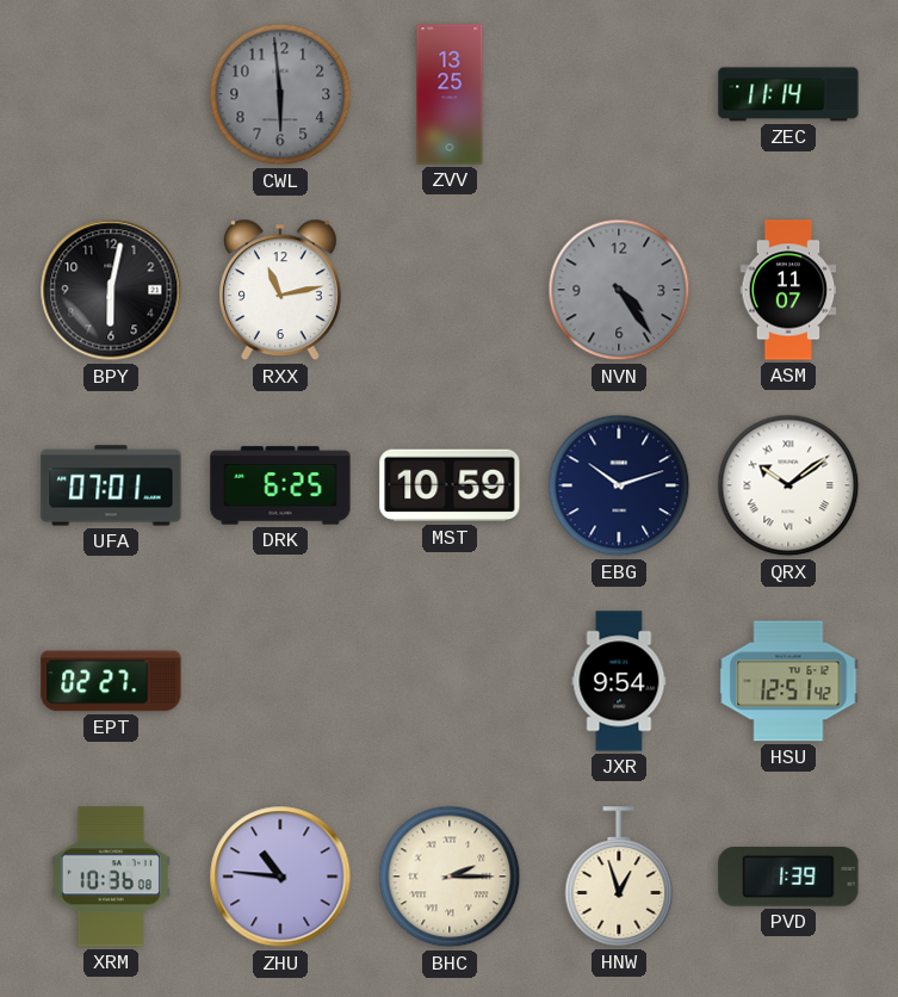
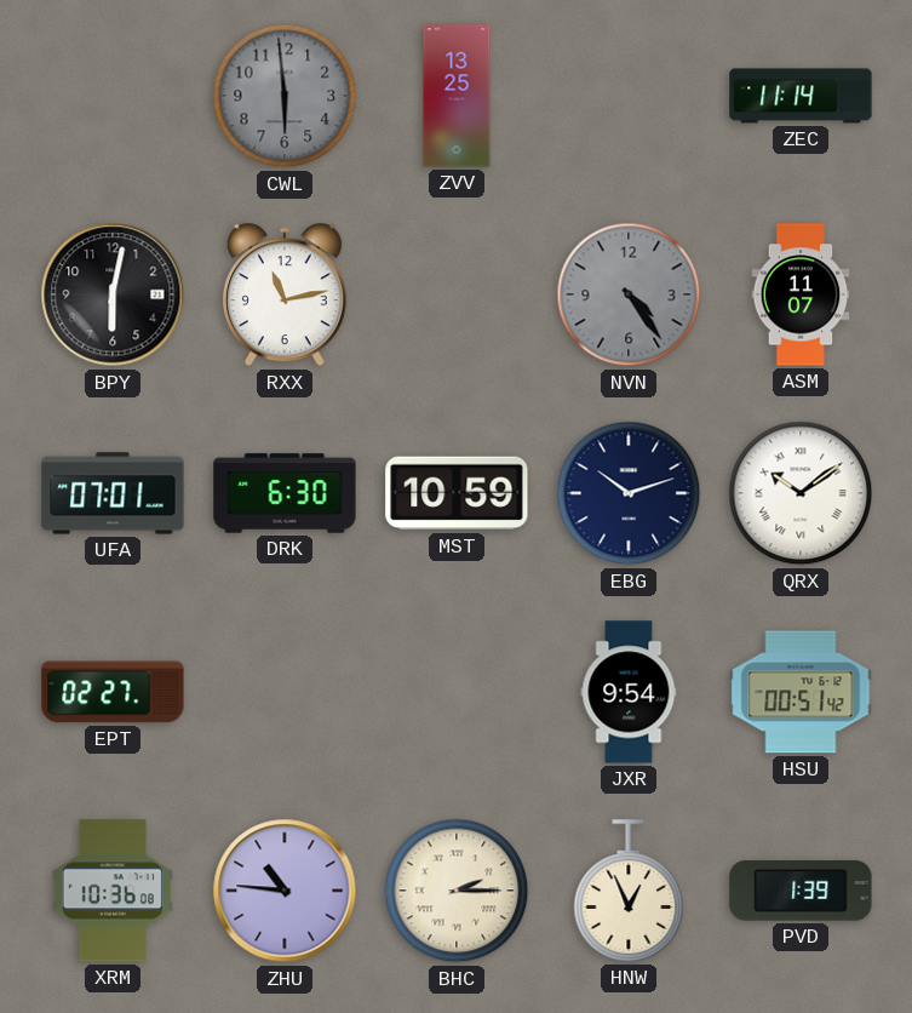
DRK: 6:25 -> 6:30
HSU: 12:51 -> 00:51
HNW: 12:57 -> 12:56
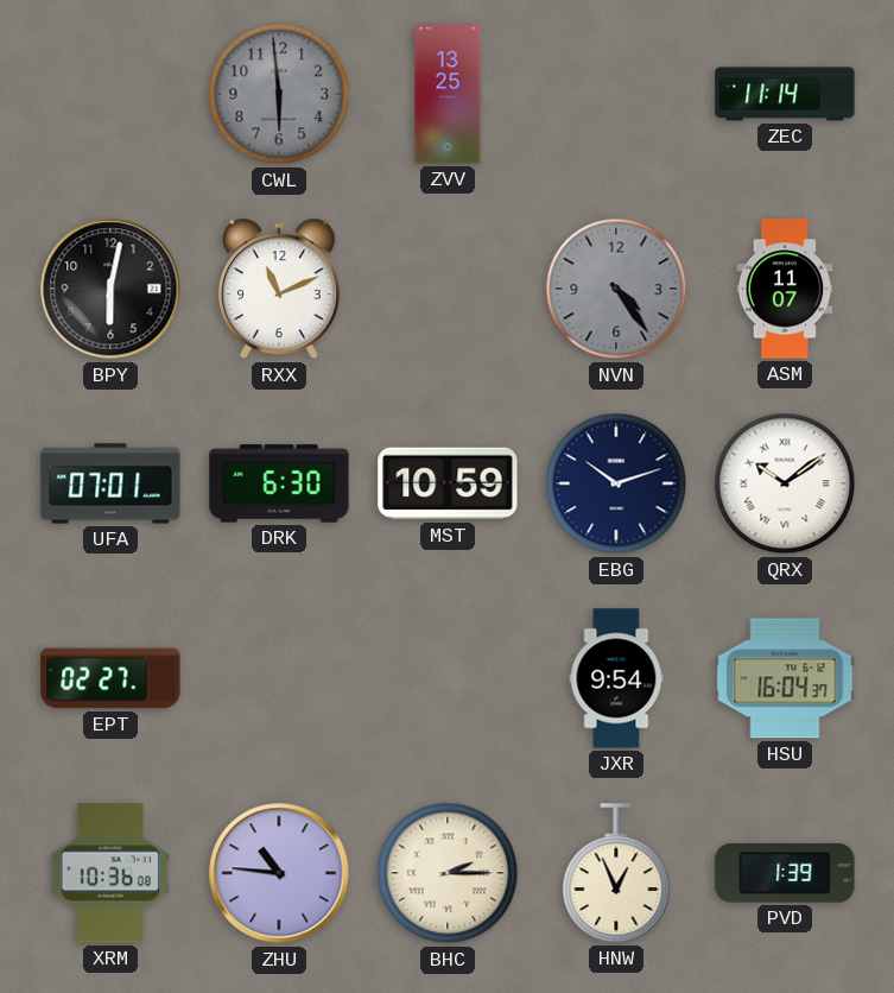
RXX: 11:13 -> 11:11
HSU: 00:51 -> 16:04
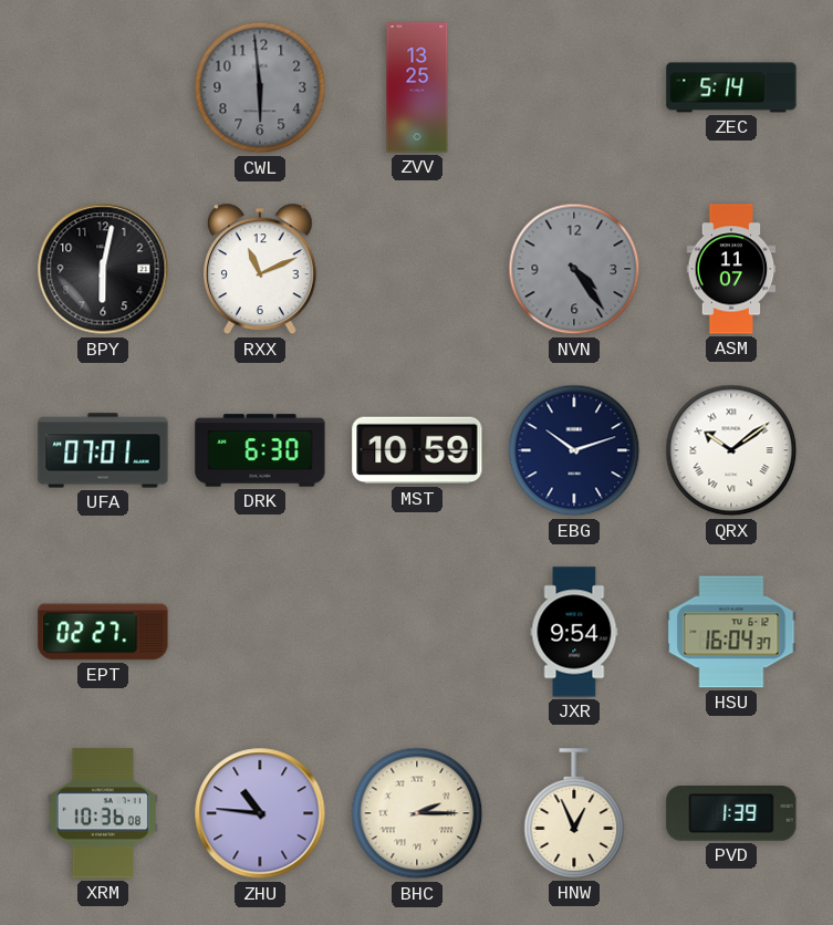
ZEC: 11:14 -> 5:14
